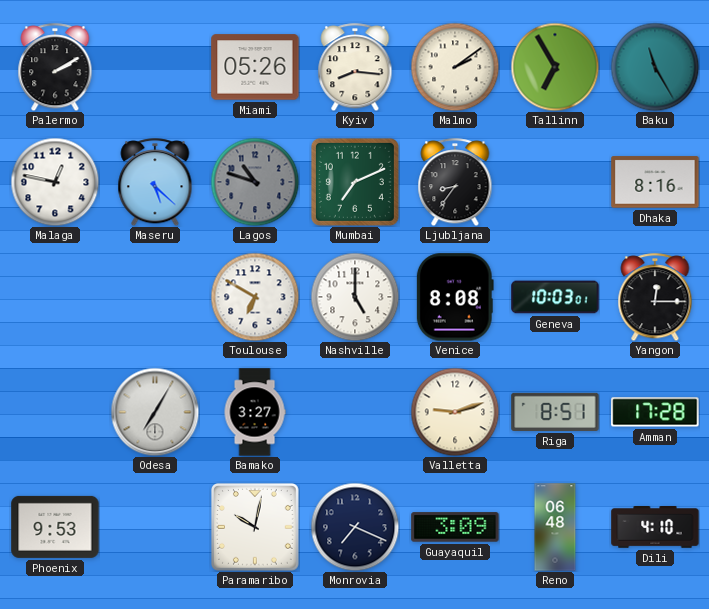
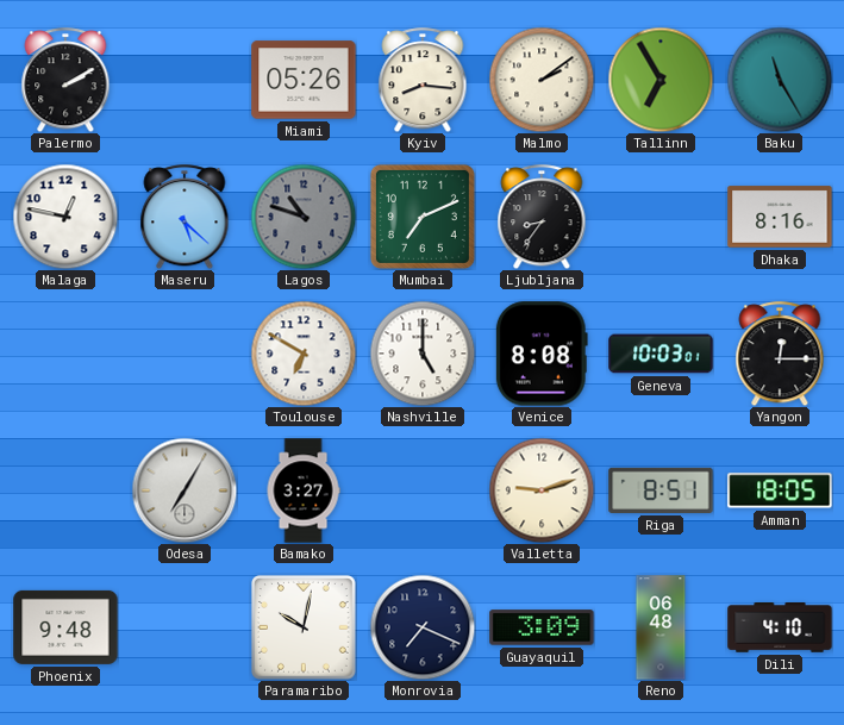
Amman: 17:28 -> 18:05
Phoenix: 9:53 -> 9:48
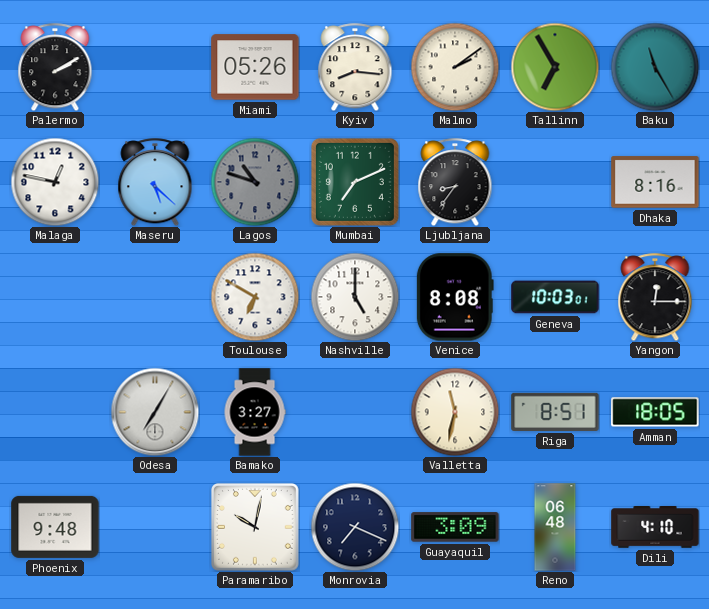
Valletta: 9:12 -> 11:32
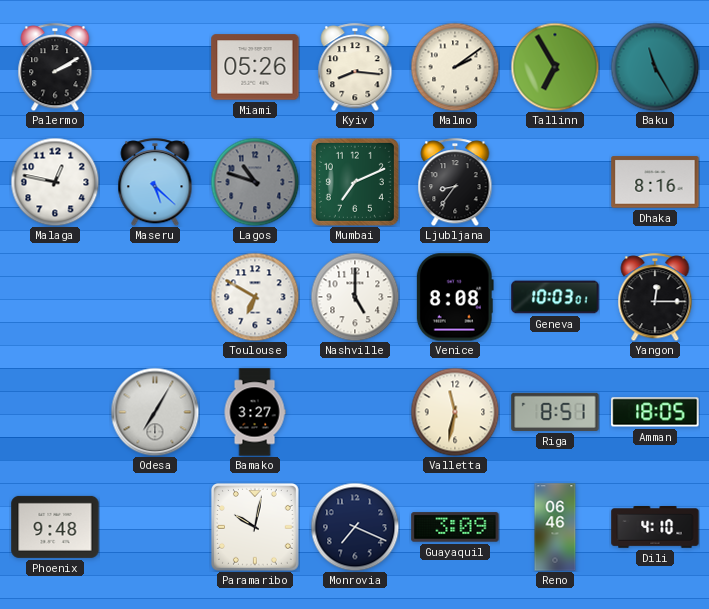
Reno: 06:48 -> 06:46
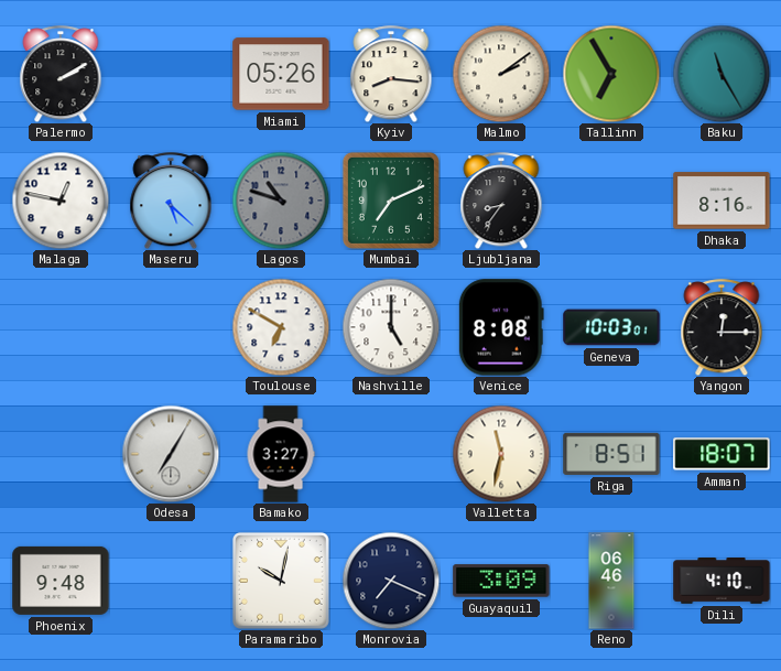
Amman: 18:05 -> 18:07
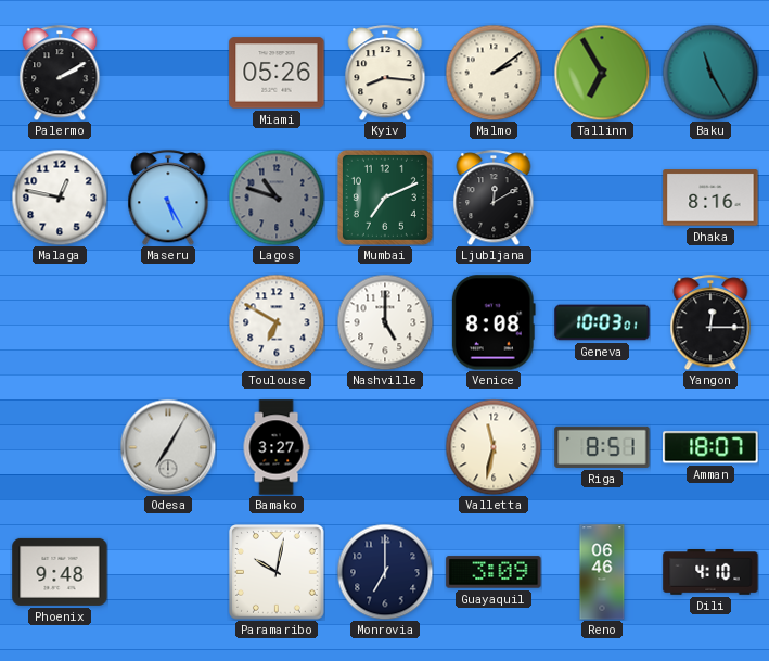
Maseru: 5:22 -> 5:25
Ljubljana: 8:36 -> 12:10
Monrovia: 7:19 -> 7:00
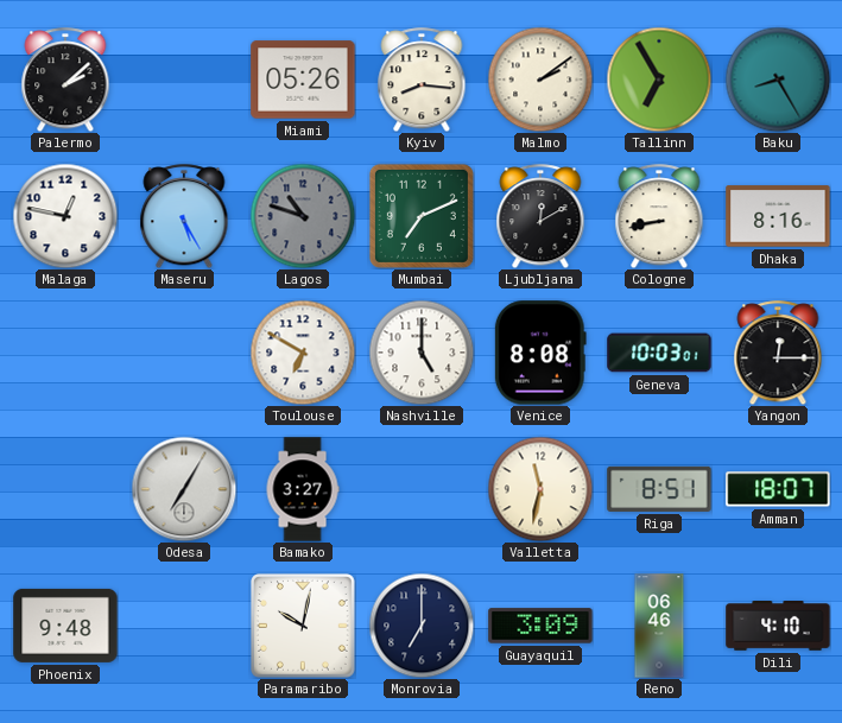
Palermo: 2:10 -> 2:08
Baku: 11:25 -> 8:25
Cologne: none -> 8:43
